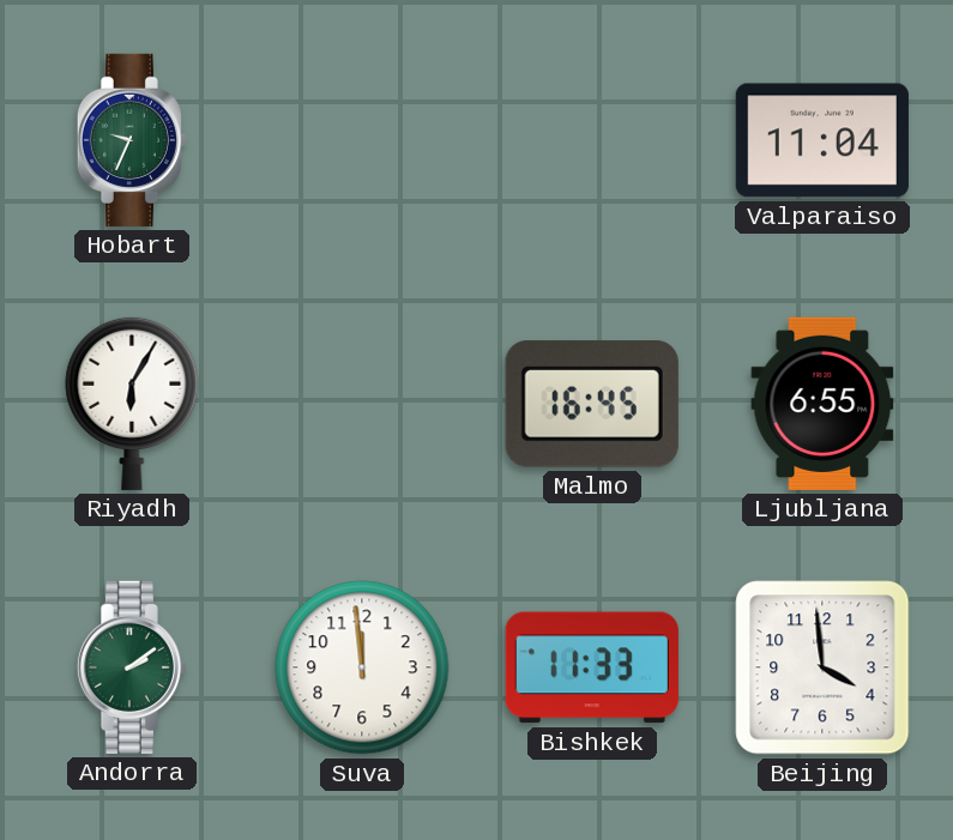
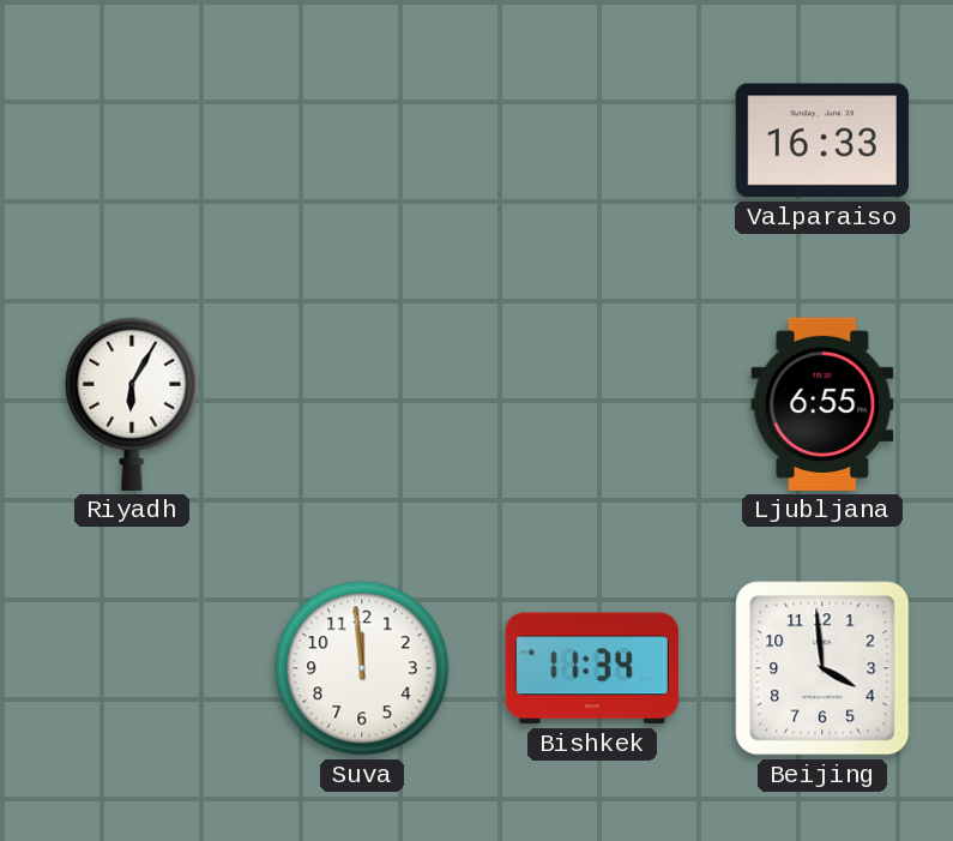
Hobart: 9:34 -> none
Valparaiso: 11:04 -> 16:33
Malmo: 16:45 -> none
Andorra: 2:09 -> none
Bishkek: 11:33 -> 11:34
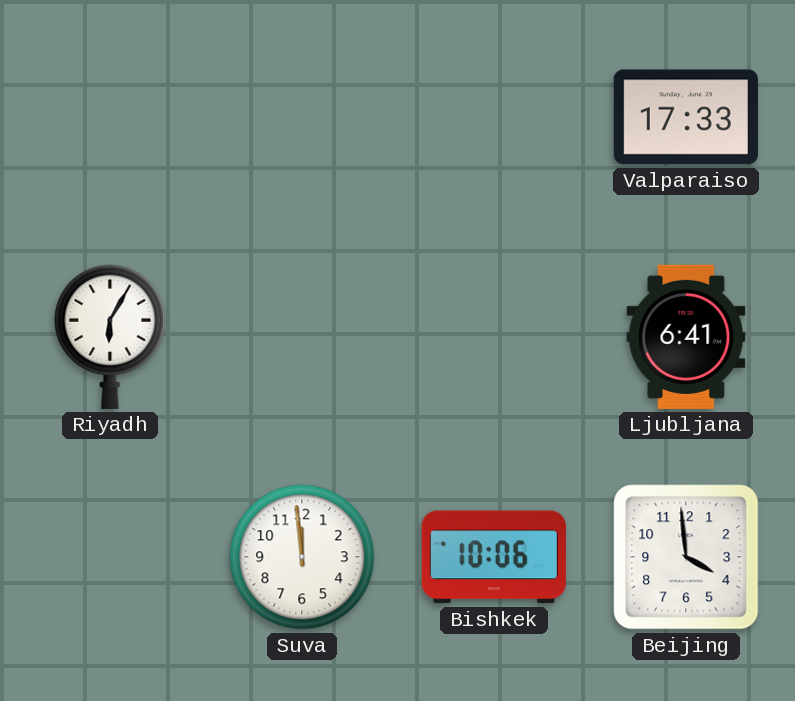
Valparaiso: 16:33 -> 17:33
Ljubljana: 6:55 -> 6:41
Bishkek: 11:34 -> 10:06
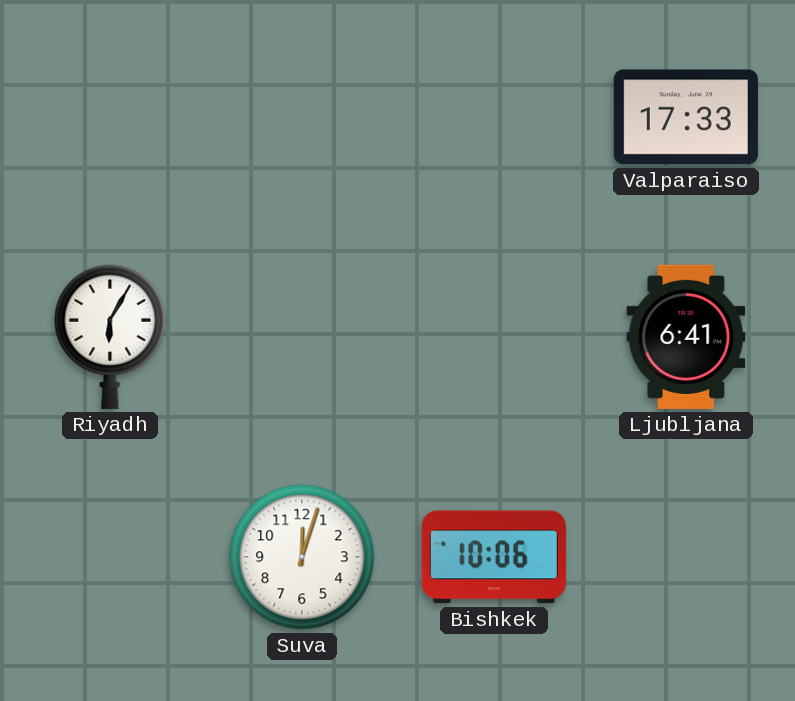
Suva: 11:59 -> 12:03
Beijing: 3:59 -> none
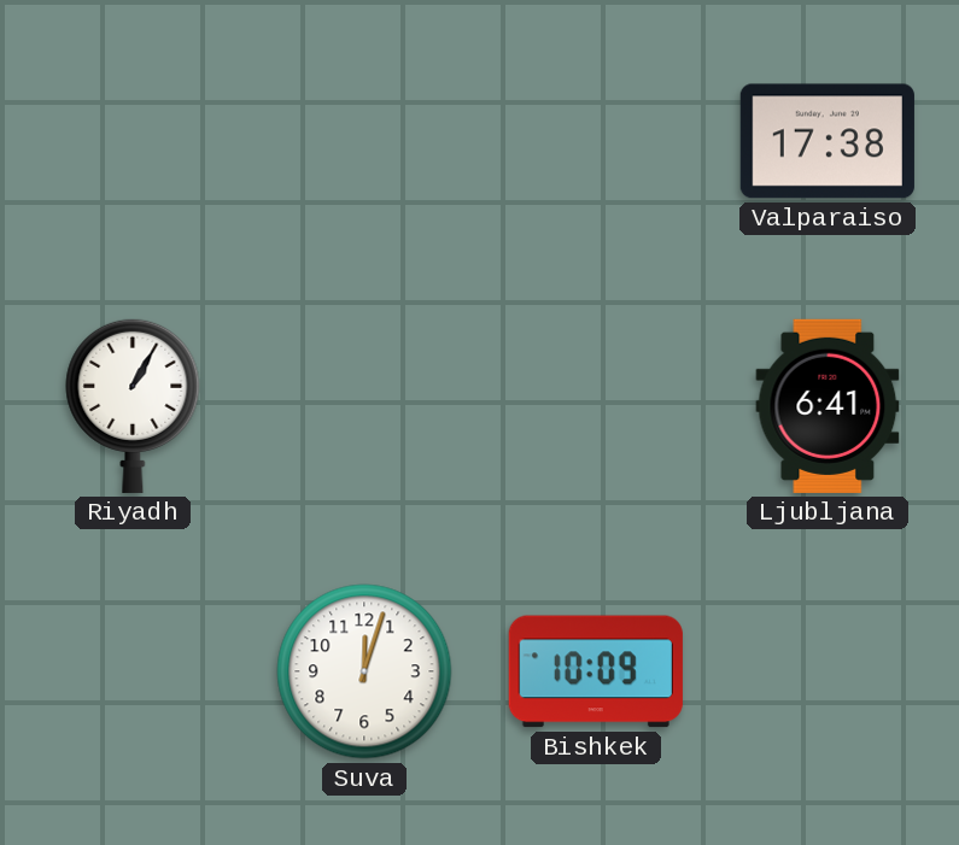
Valparaiso: 17:33 -> 17:38
Riyadh: 6:05 -> 1:05
Bishkek: 10:06 -> 10:09
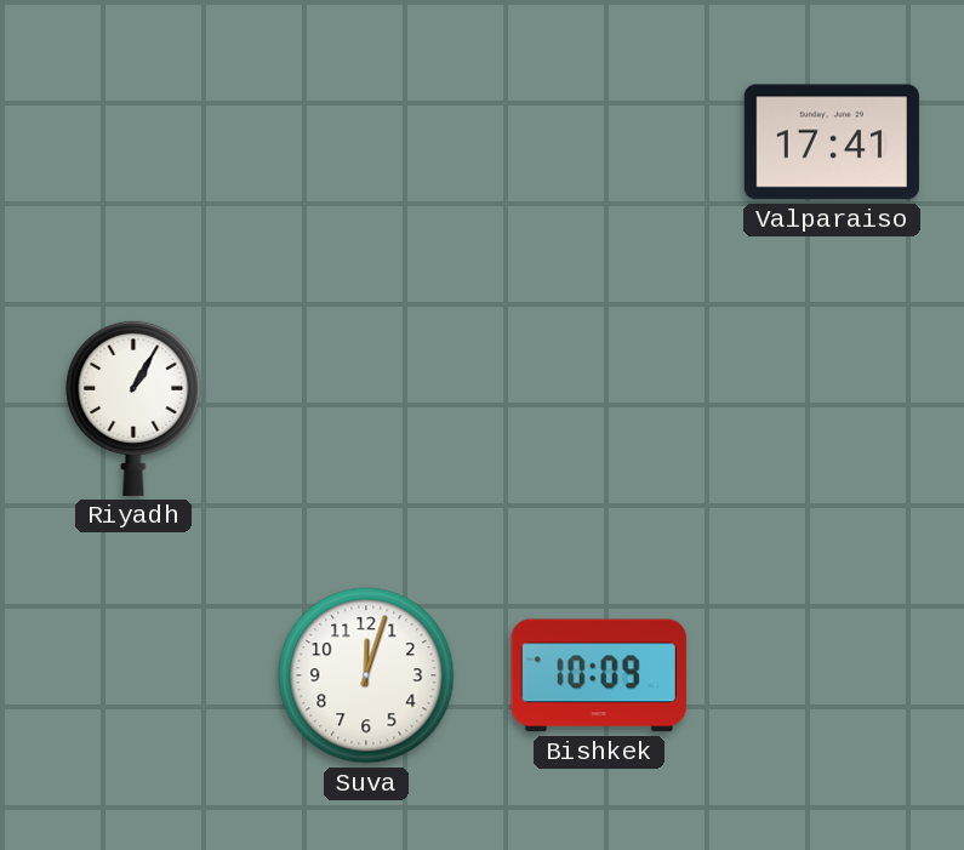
Valparaiso: 17:38 -> 17:41
Ljubljana: 6:41 -> none
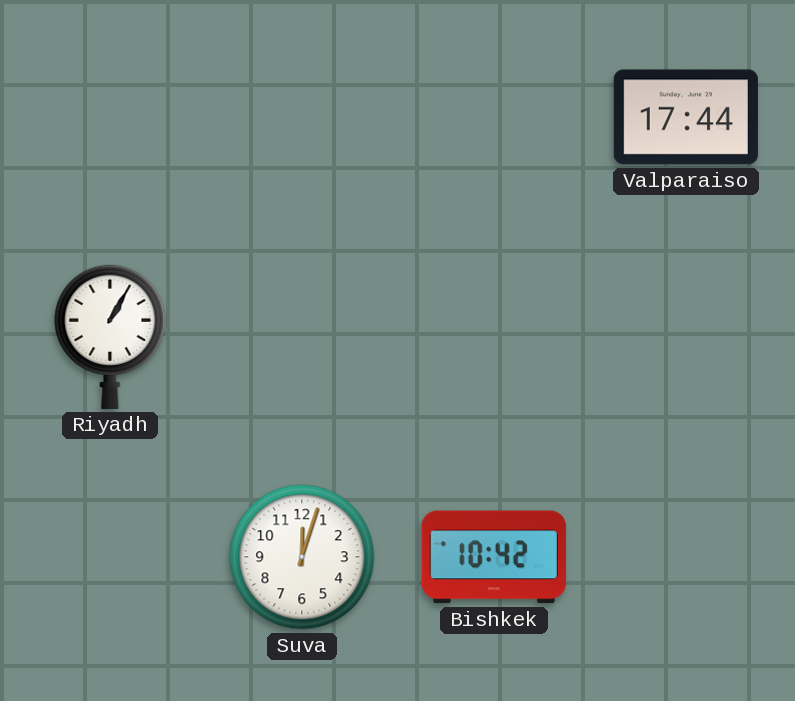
Valparaiso: 17:41 -> 17:44
Bishkek: 10:09 -> 10:42
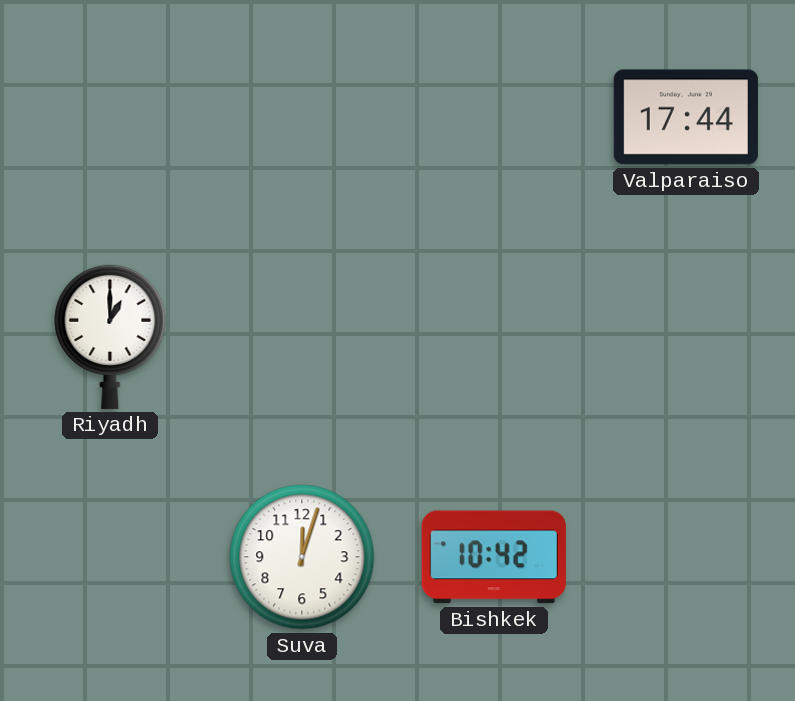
Riyadh: 1:05 -> 1:00
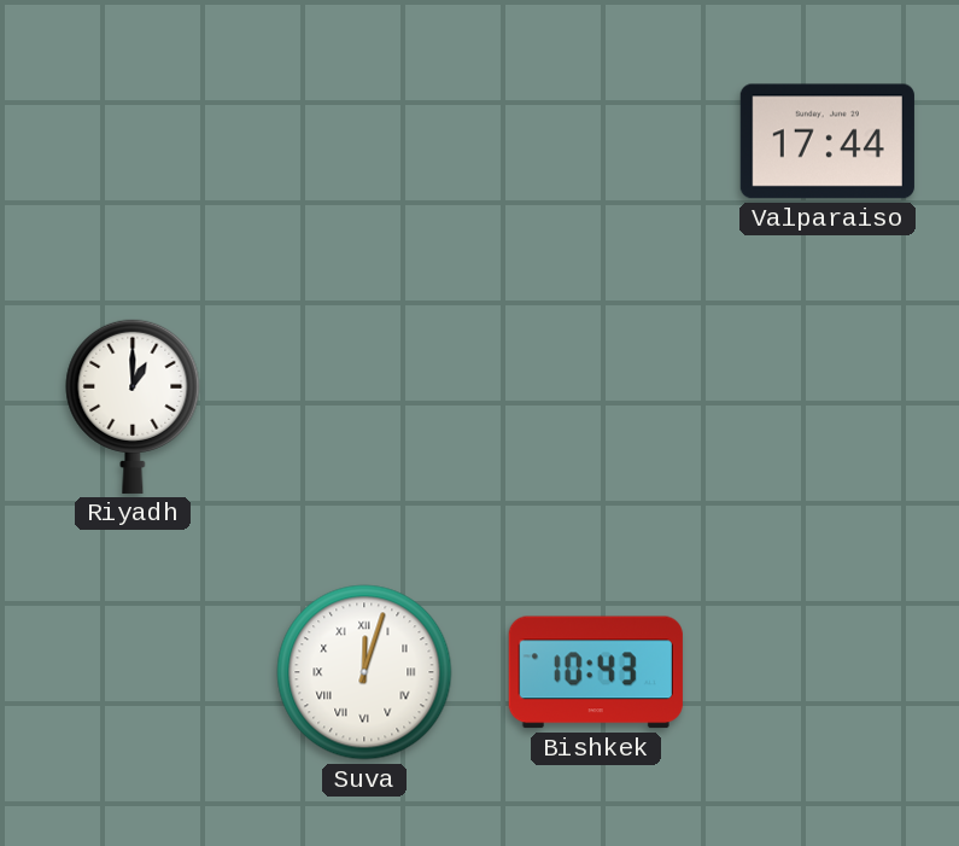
Suva numerals: Arabic -> Roman
Bishkek: 10:42 -> 10:43
